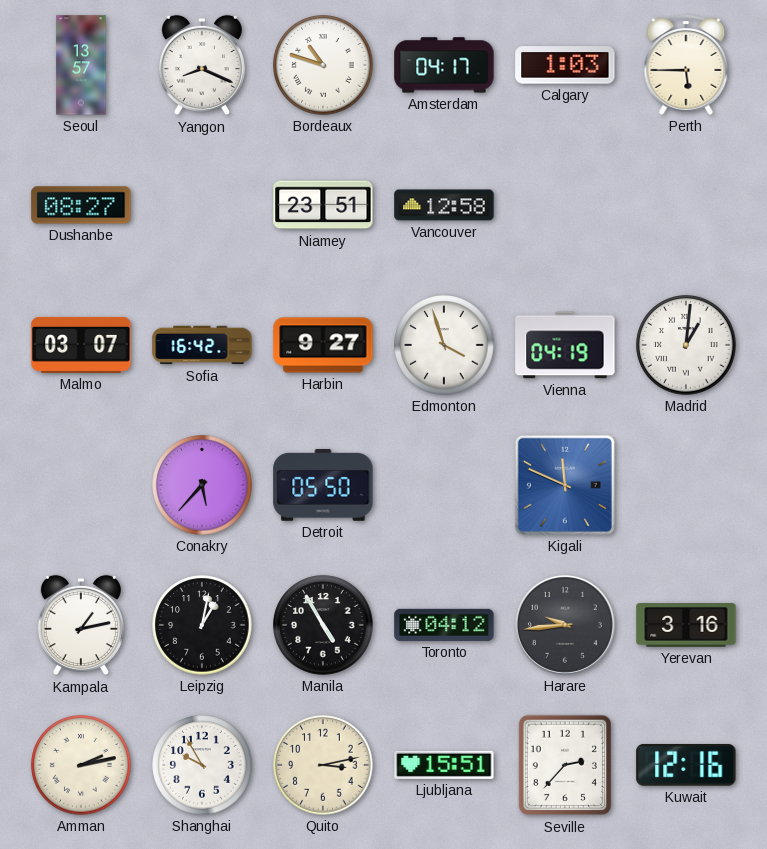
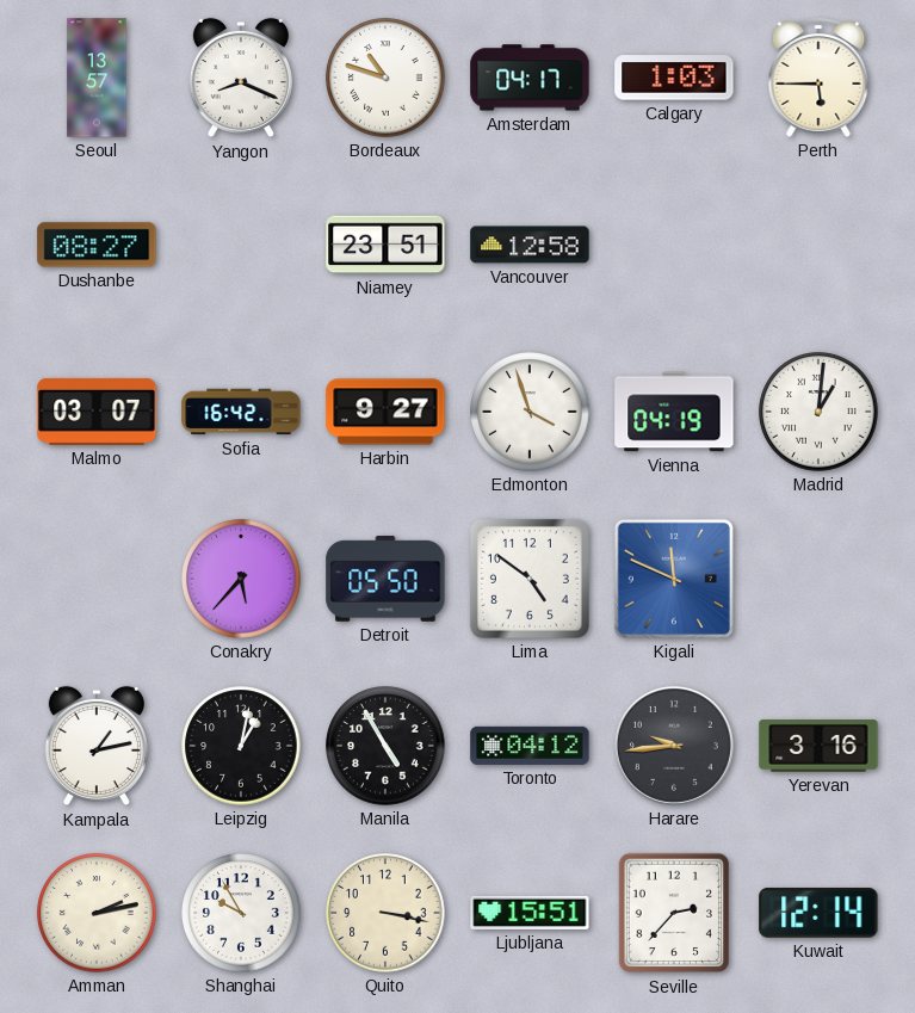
Lima: none -> 4:51
Quito: 3:13 -> 3:17
Kuwait: 12:16 -> 12:14
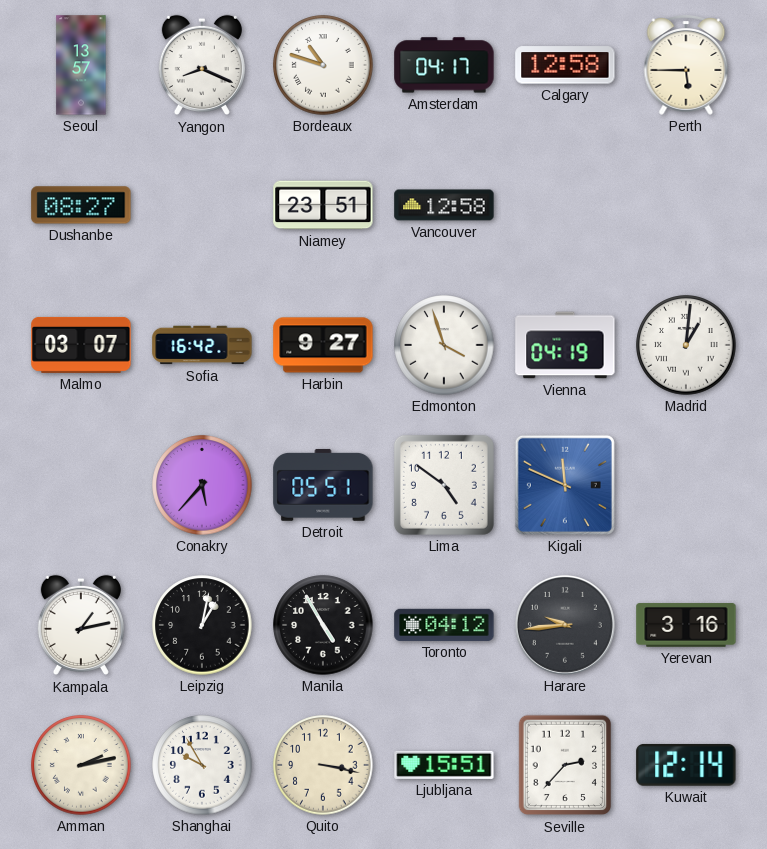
Calgary: 1:03 -> 12:58
Detroit: 05:50 -> 05:51
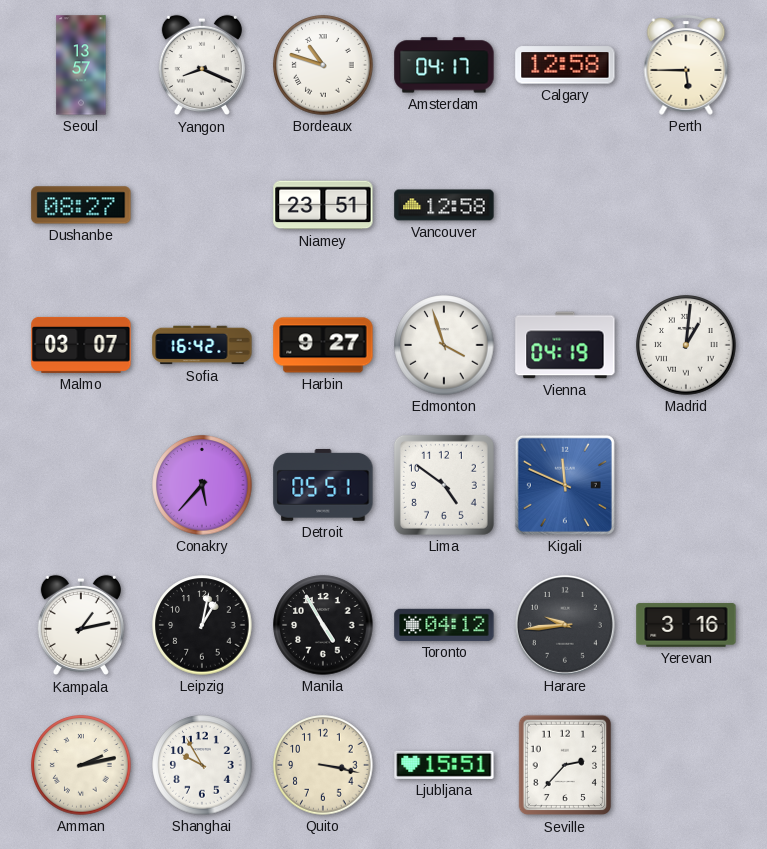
Kuwait: 12:14 -> none
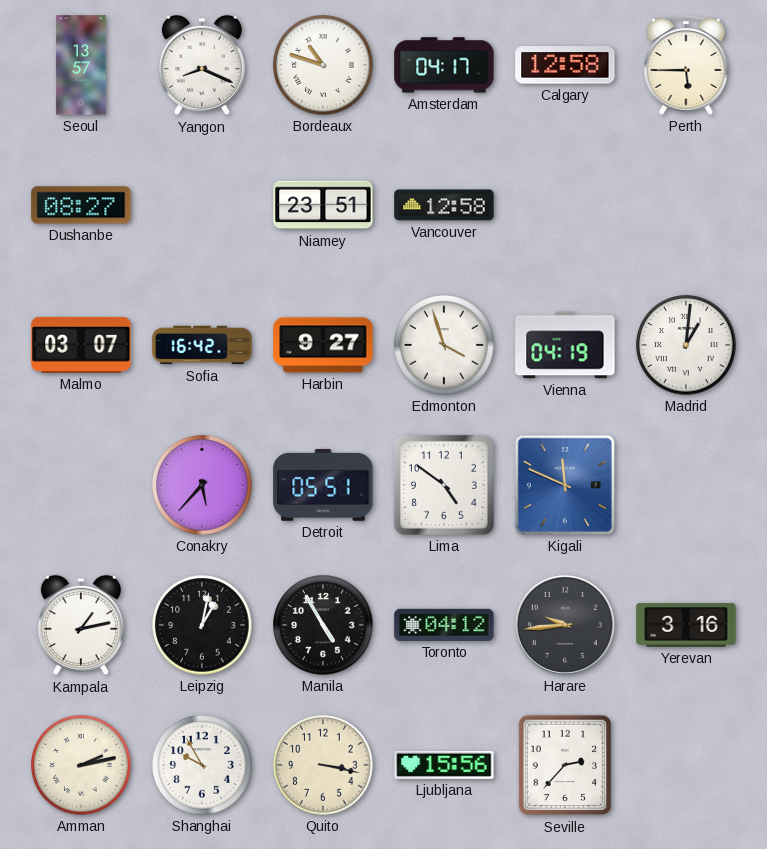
Ljubljana: 15:51 -> 15:56
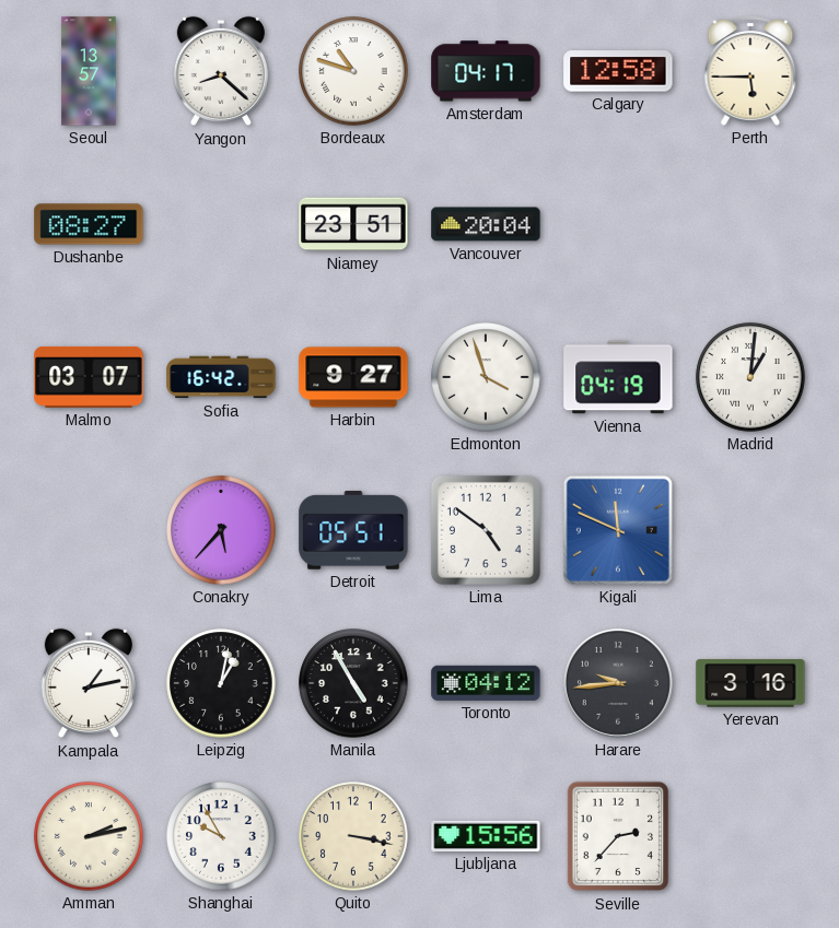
Yangon: 8:19 -> 8:22
Vancouver: 12:58 -> 20:04
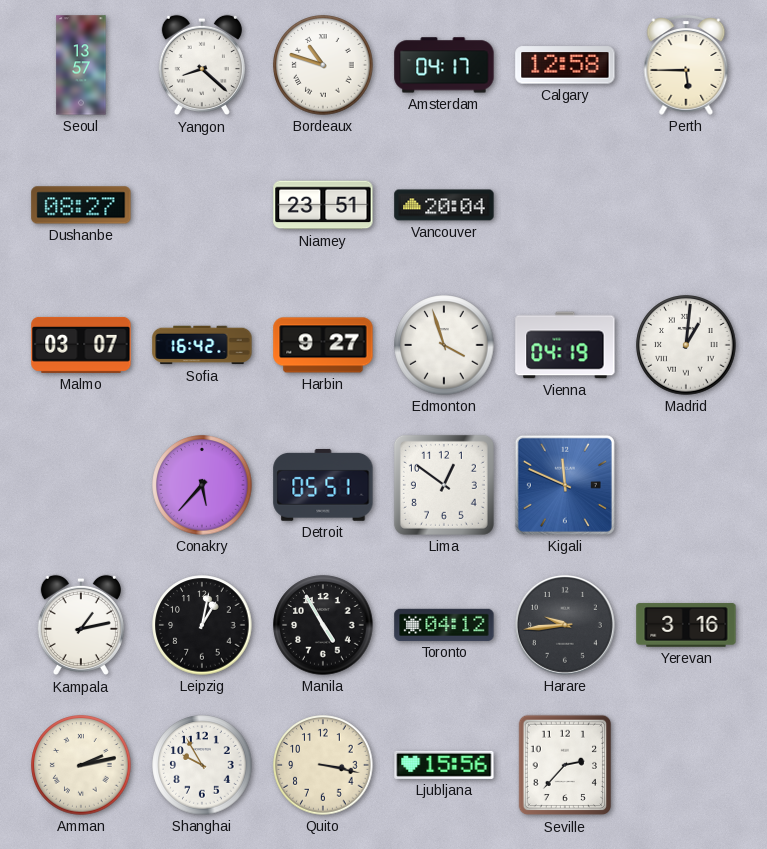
Lima: 4:51 -> 12:51
